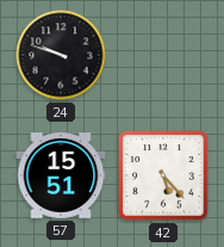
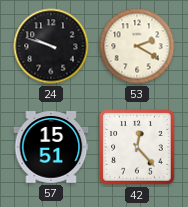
53: none -> 2:20
42: 5:23 -> 12:23
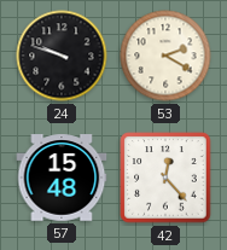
57: 15:51 -> 15:48
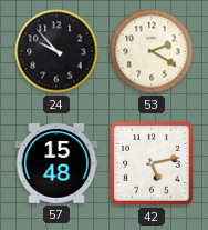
24: 9:48 -> 9:53
42: 12:23 -> 5:13
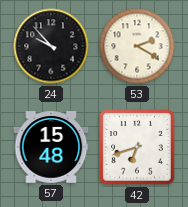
42: 5:13 -> 6:42
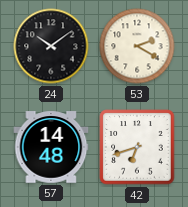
24: 9:53 -> 10:09
57: 15:48 -> 14:48
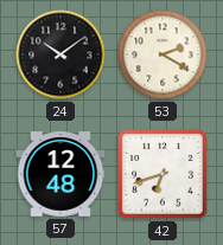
57: 14:48 -> 12:48
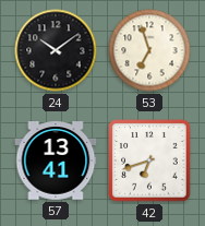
53: 2:20 -> 6:57
57: 12:48 -> 13:41
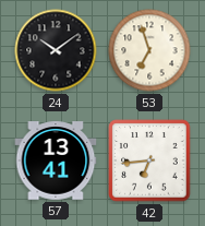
42: 6:42 -> 6:44
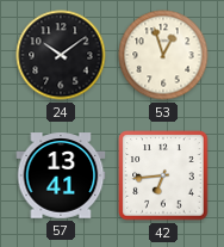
53: 6:57 -> 12:57
